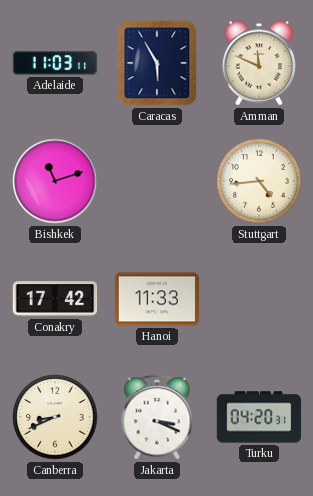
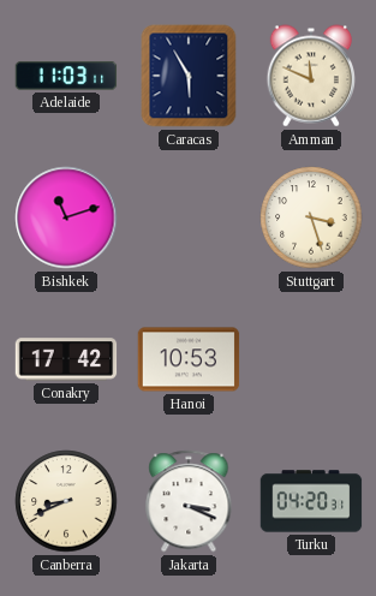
Stuttgart: 4:44 -> 3:27
Hanoi: 11:33 -> 10:53
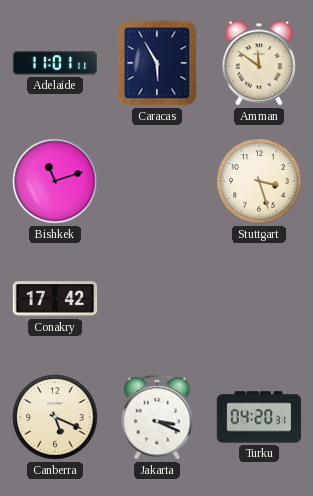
Adelaide: 11:03 -> 11:01
Amman: 11:49 -> 11:51
Hanoi: 10:53 -> none
Canberra: 8:41 -> 5:19
